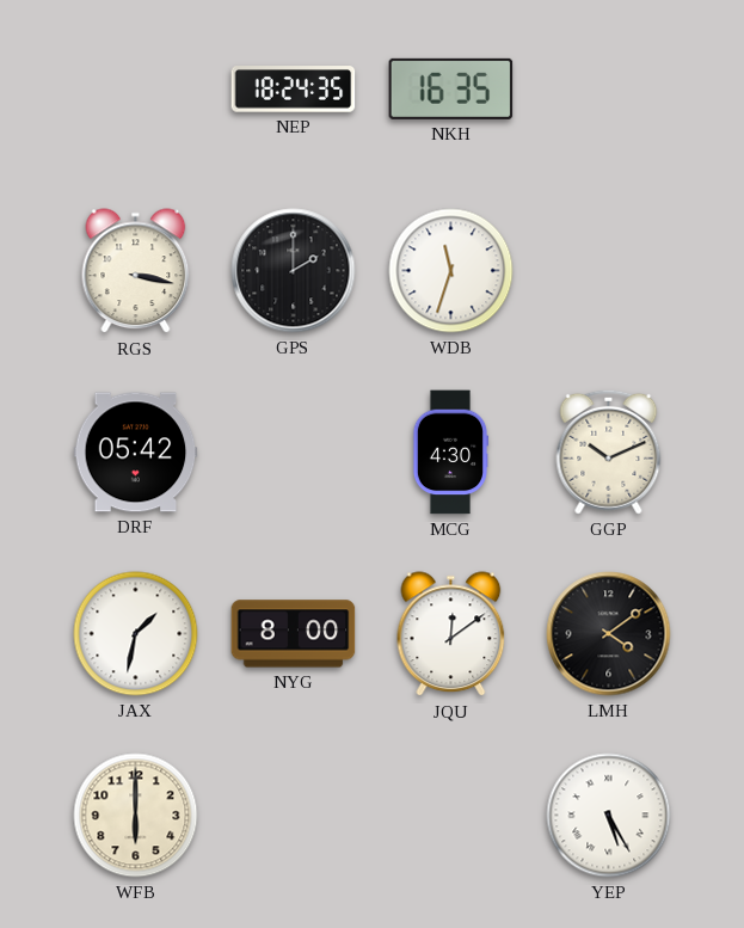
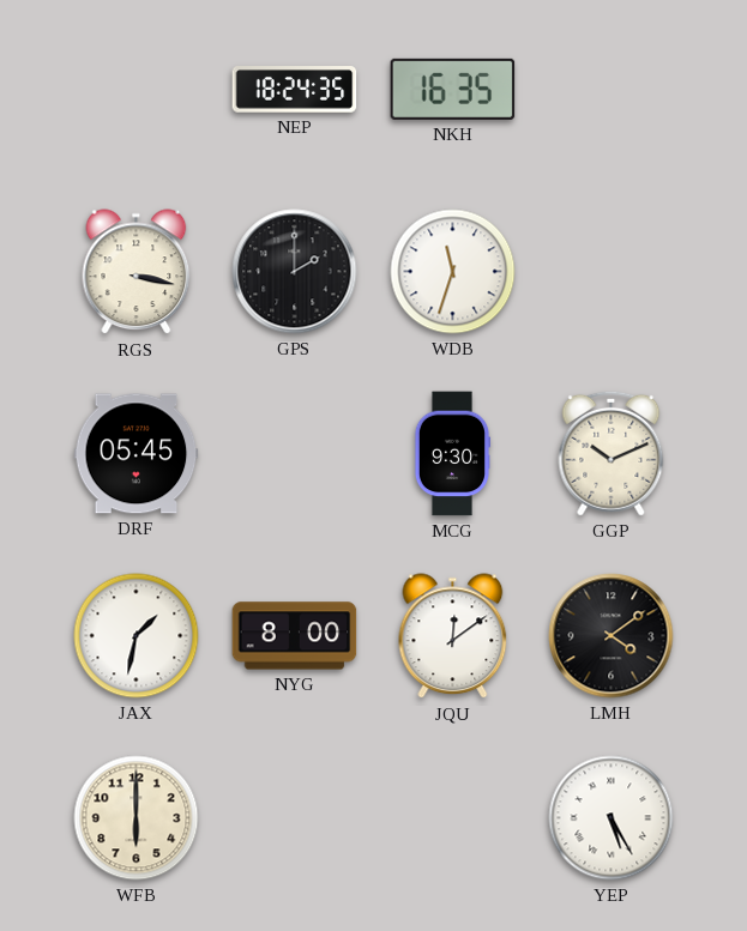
DRF: 05:42 -> 05:45
MCG: 4:30 -> 9:30
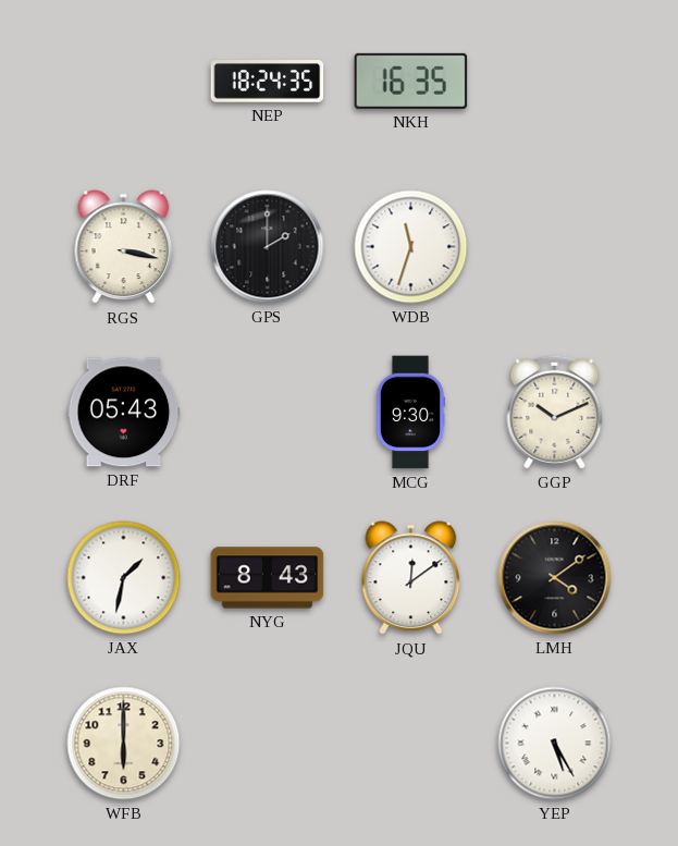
DRF: 05:45 -> 05:43
NYG: 8:00 -> 8:43
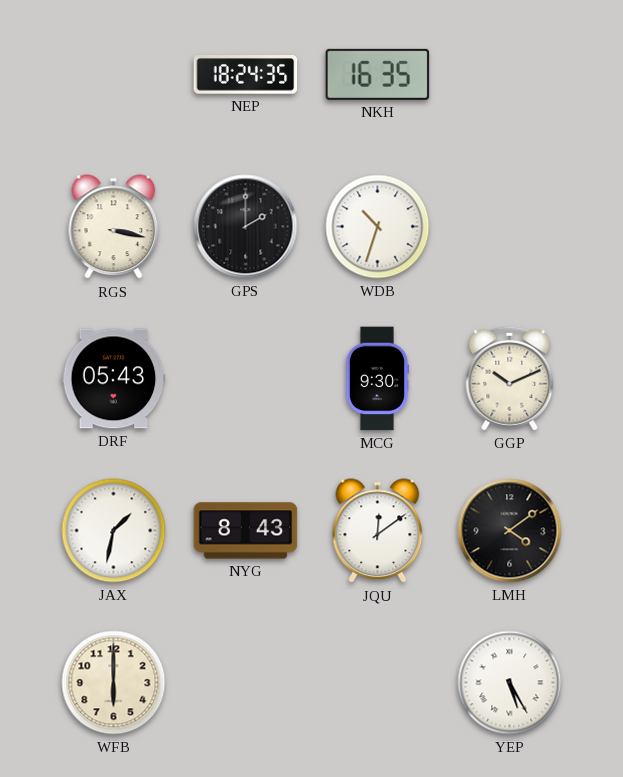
WDB: 11:33 -> 10:33
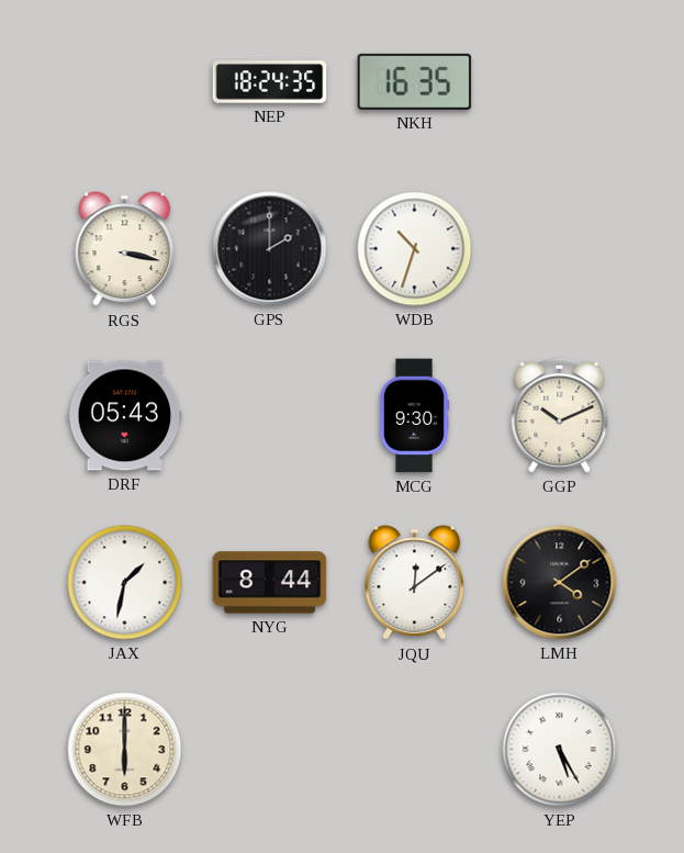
NYG: 8:43 -> 8:44
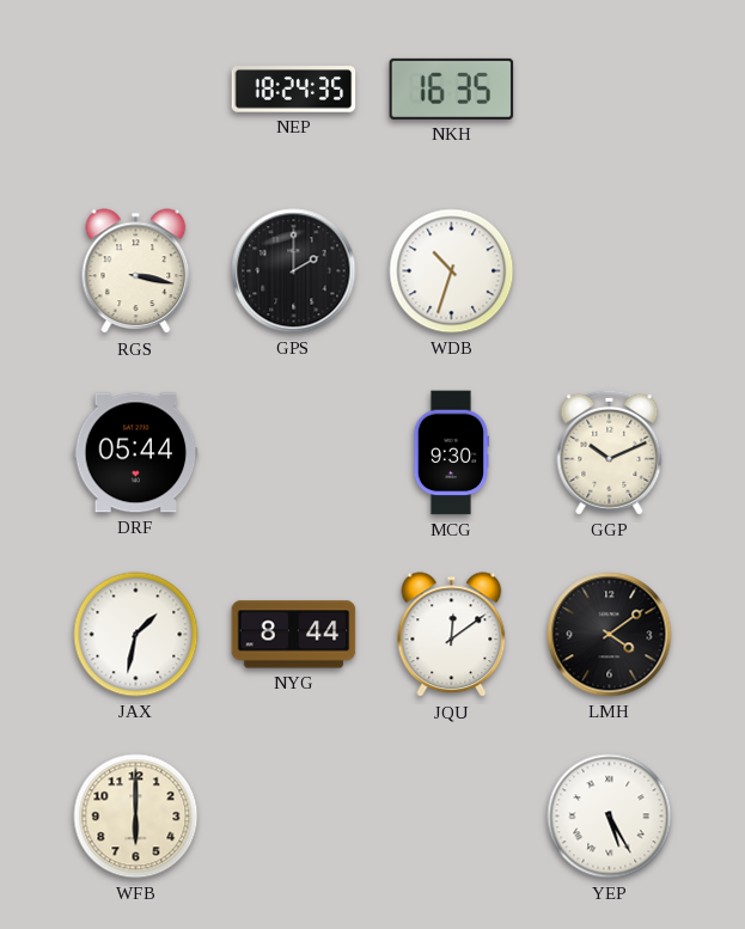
DRF: 05:43 -> 05:44
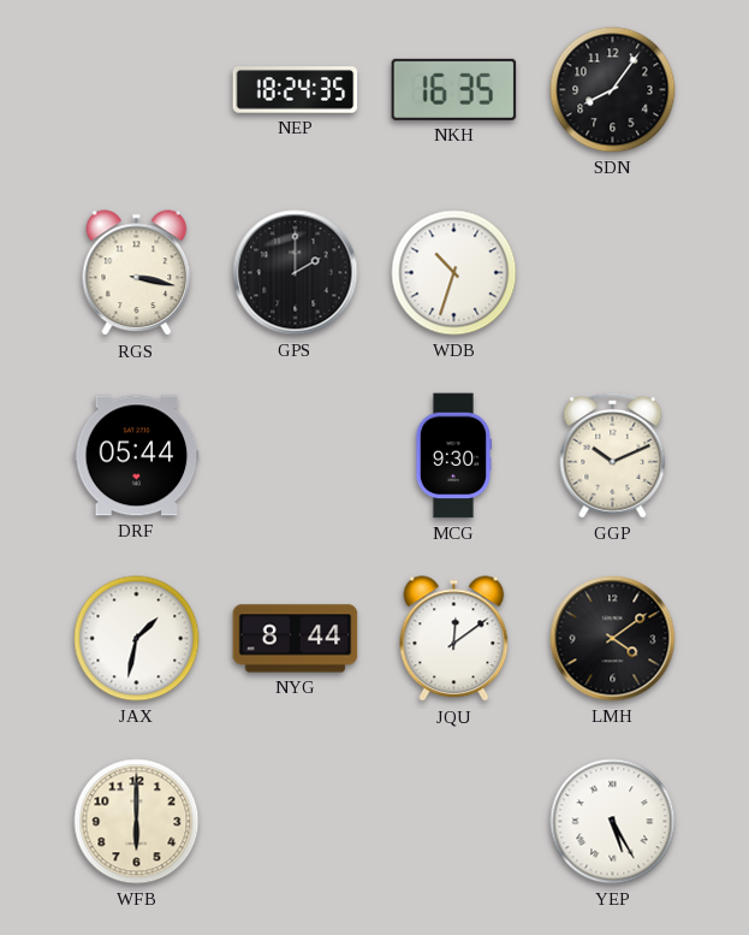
SDN: none -> 8:06
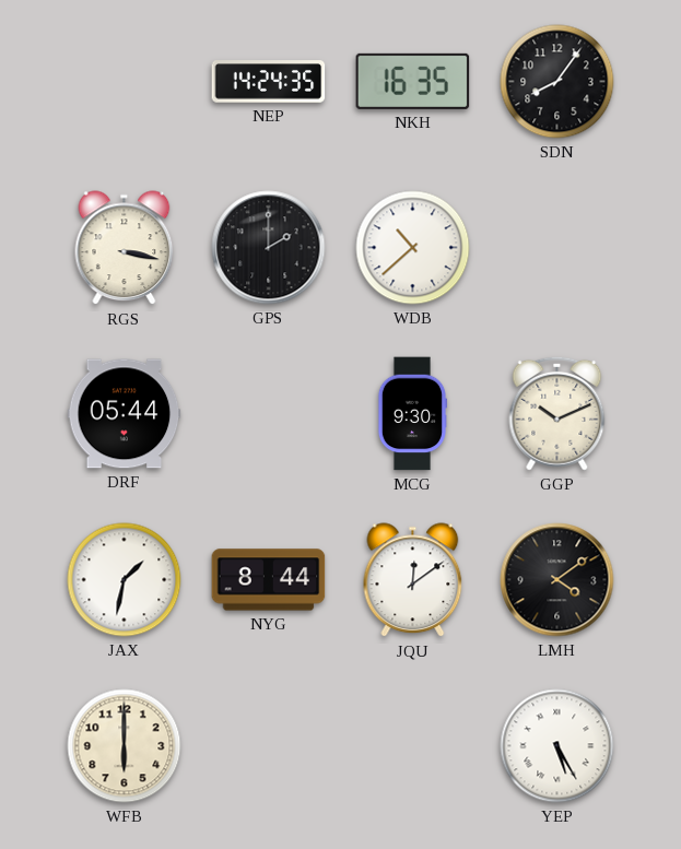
NEP: 18:24 -> 14:24
WDB: 10:33 -> 10:38
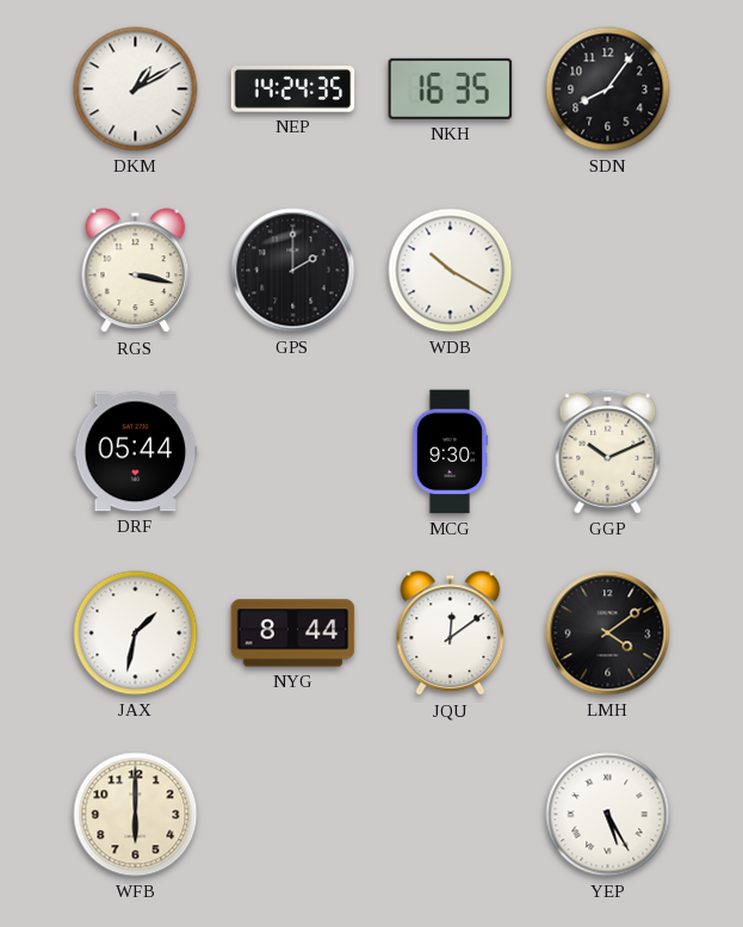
DKM: none -> 1:10
WDB: 10:38 -> 10:20
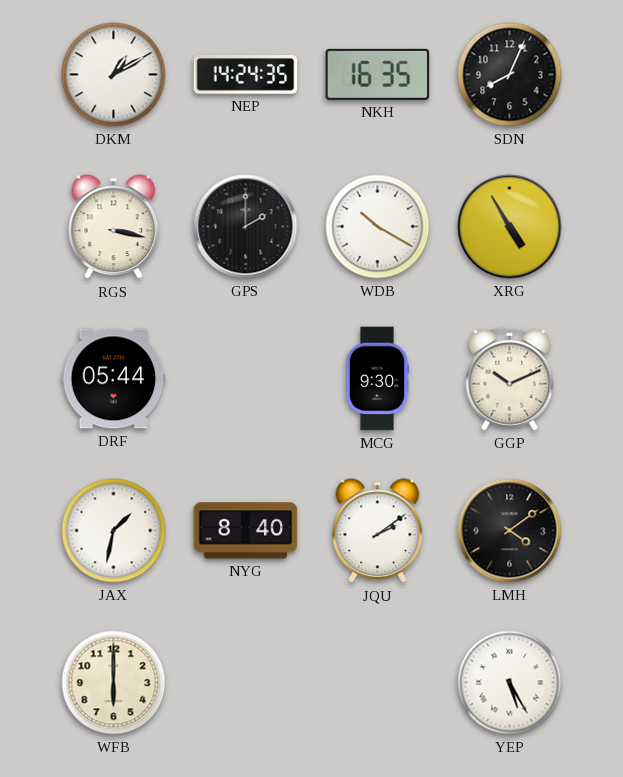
SDN: 8:06 -> 8:04
XRG: none -> 4:55
NYG: 8:44 -> 8:40
JQU: 12:09 -> 2:09
